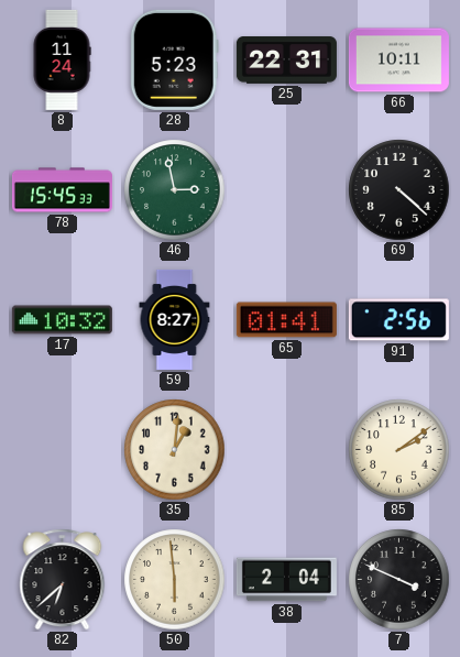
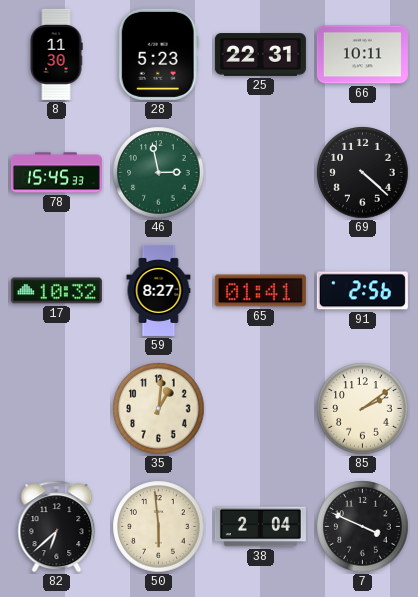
8: 11:24 -> 11:30
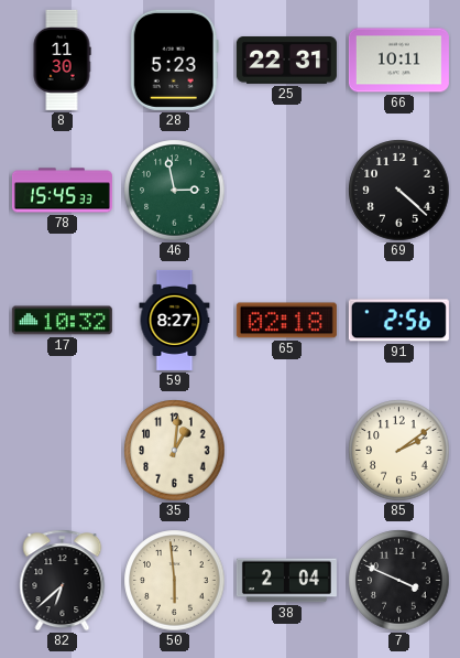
65: 01:41 -> 02:18
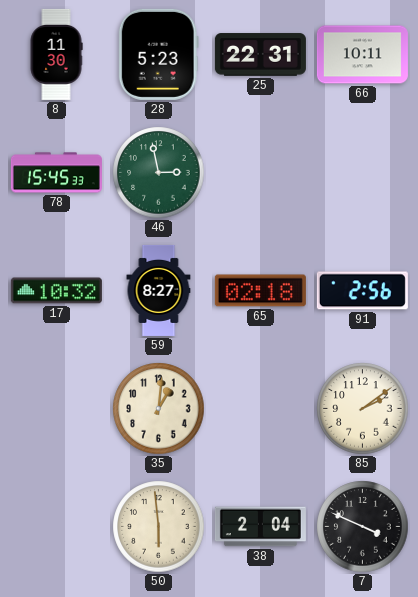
69: 4:22 -> none
82: 6:38 -> none
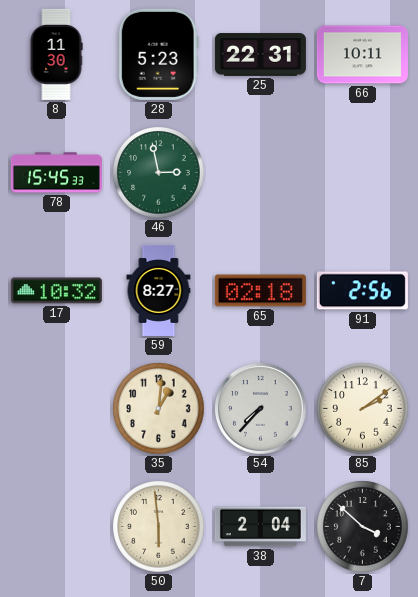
54: none -> 7:37
7: 3:49 -> 3:52
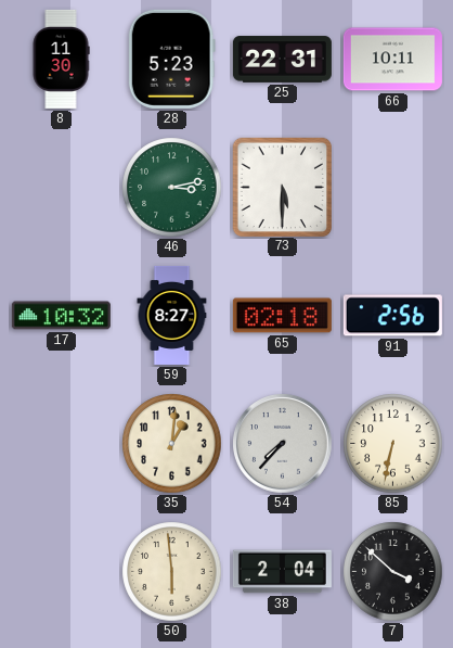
78: 15:45 -> none
46: 2:58 -> 3:13
73: none -> 5:30
85: 2:09 -> 6:32
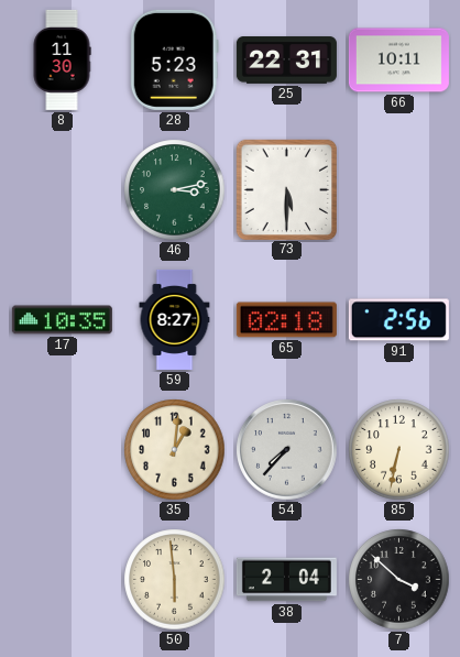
17: 10:32 -> 10:35
